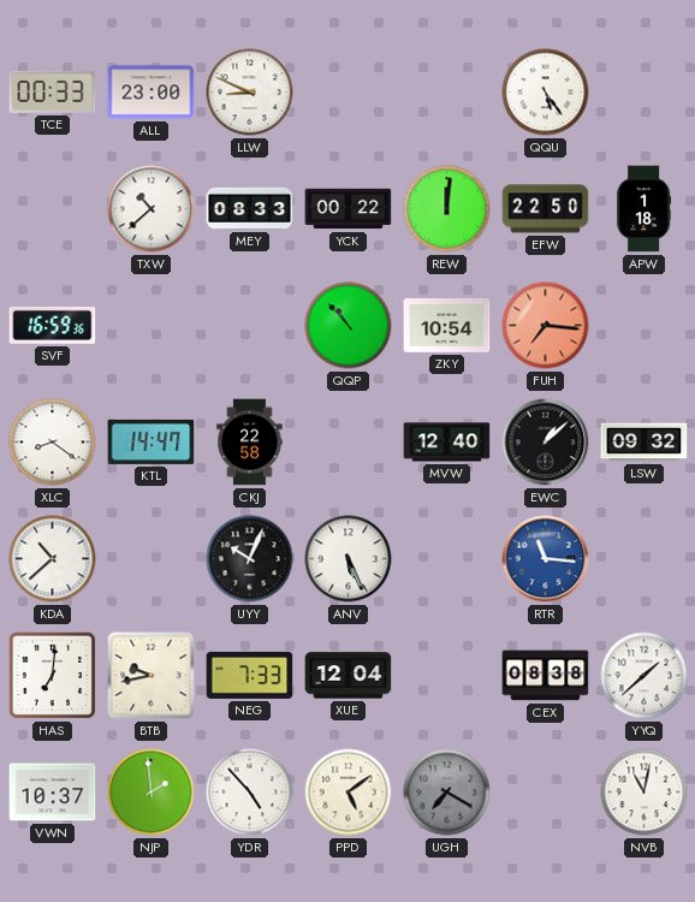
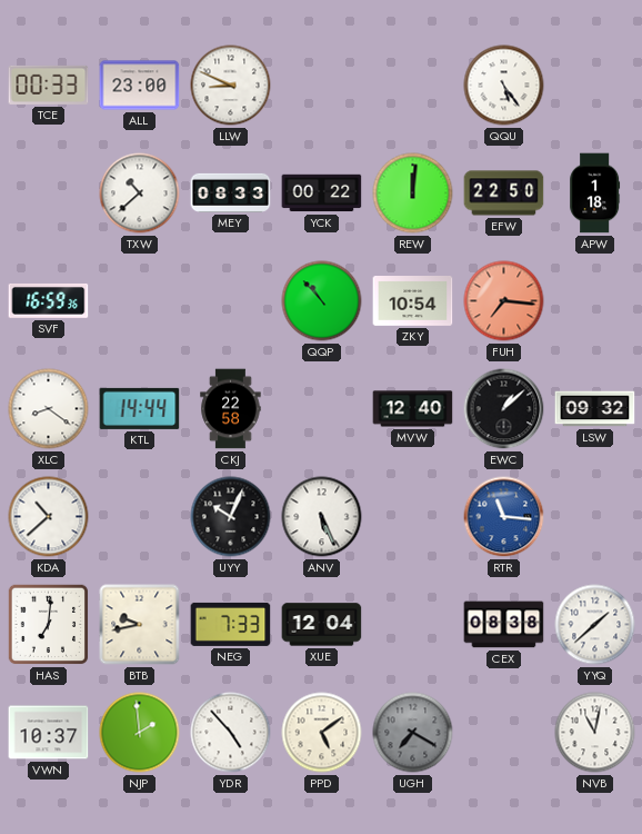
KTL: 14:47 -> 14:44
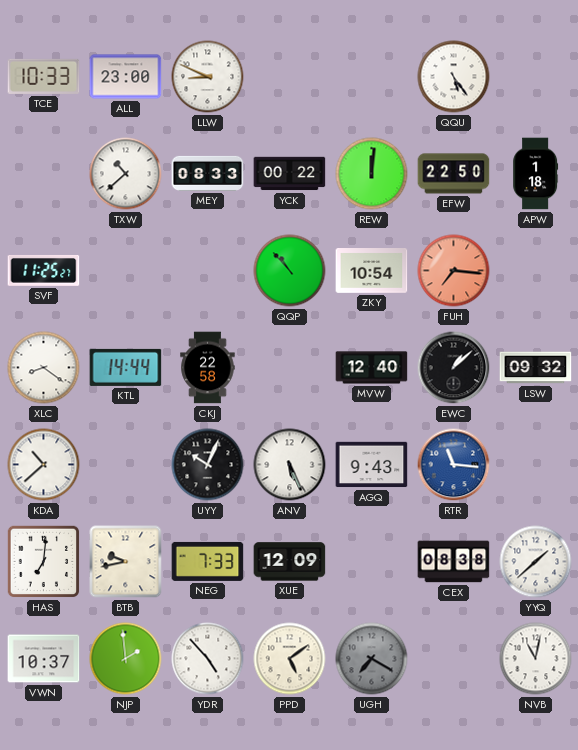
TCE: 00:33 -> 10:33
SVF: 16:59 -> 11:25
AGQ: none -> 9:43
XUE: 12:04 -> 12:09
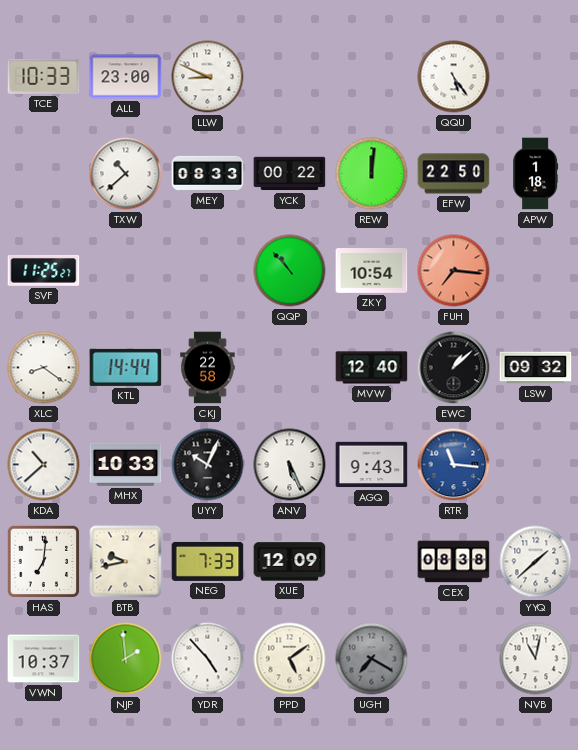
MHX: none -> 10:33
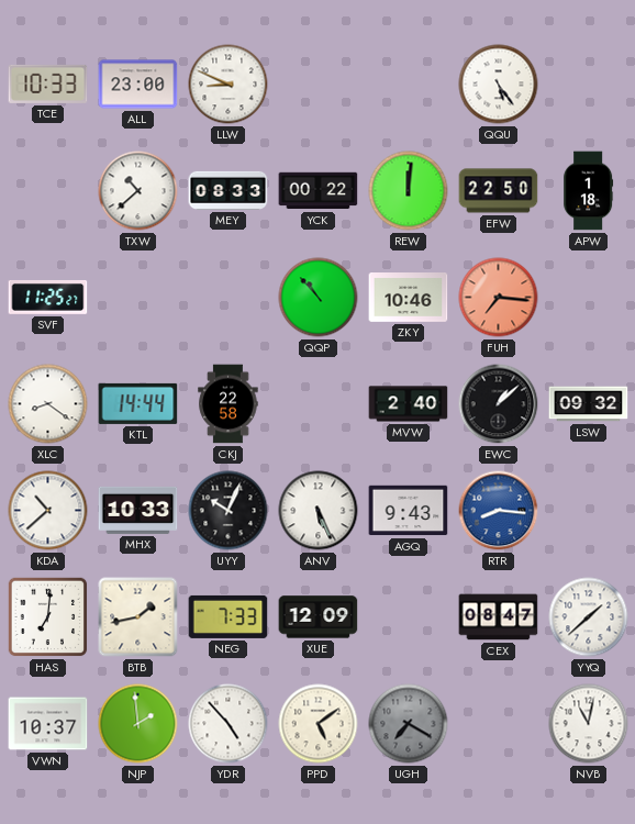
ZKY: 10:54 -> 10:46
MVW: 12:40 -> 2:40
RTR: 11:16 -> 8:16
BTB: 9:43 -> 1:43
CEX: 08:38 -> 08:47
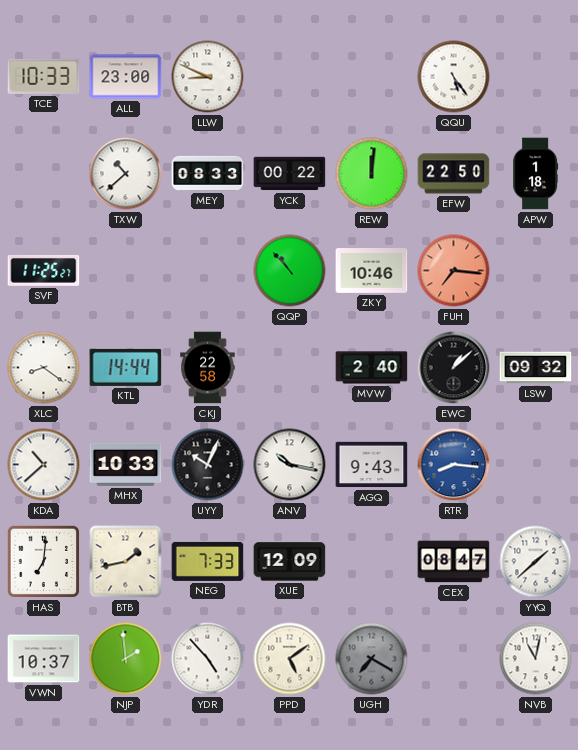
ANV: 5:26 -> 10:17
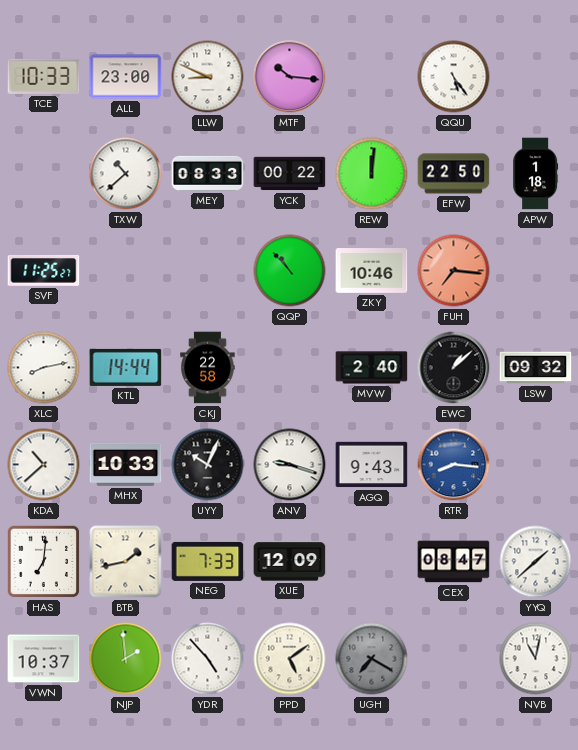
MTF: none -> 10:16
XLC: 8:21 -> 8:13
ANV: 10:17 -> 9:18
